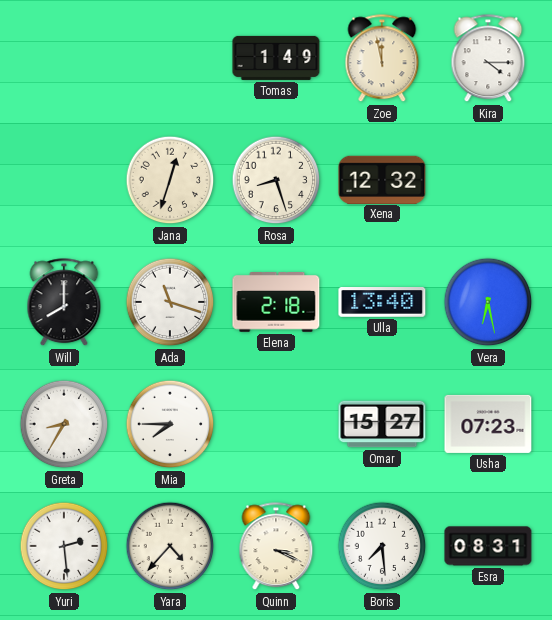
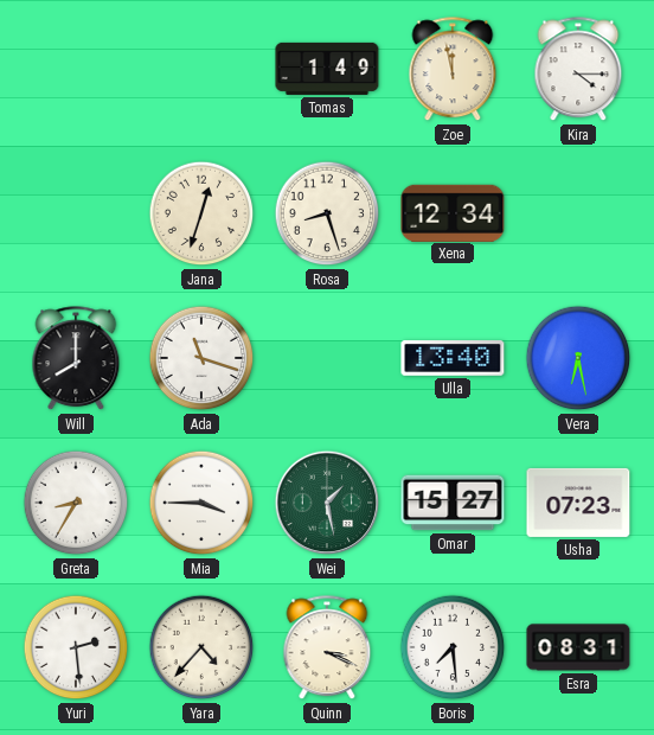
Xena: 12:32 -> 12:34
Elena: 2:18 -> none
Mia: 7:45 -> 3:45
Wei: none -> 1:28
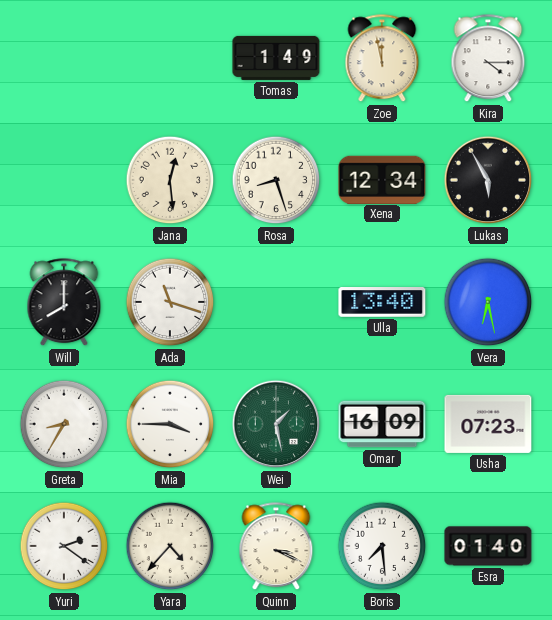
Jana: 12:33 -> 12:29
Lukas: none -> 5:55
Omar: 15:27 -> 16:09
Yuri: 2:29 -> 2:21
Esra: 08:31 -> 01:40
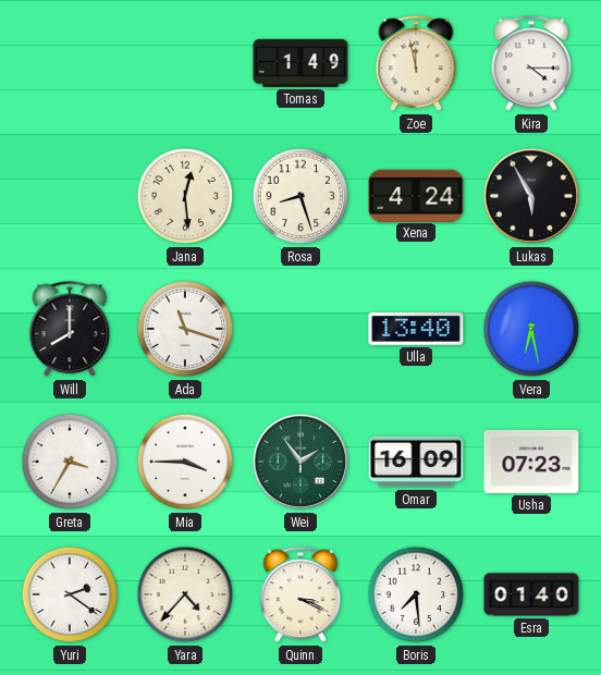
Xena: 12:34 -> 4:24
Greta: 8:35 -> 3:35
Wei: 1:28 -> 1:54
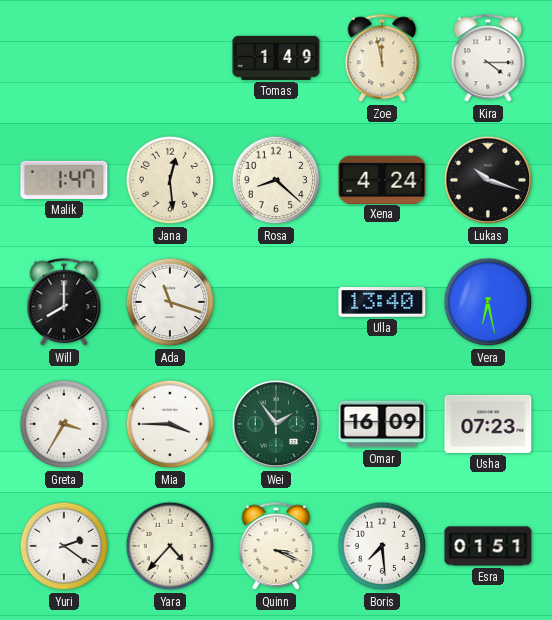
Malik: none -> 1:47
Rosa: 8:27 -> 8:22
Lukas: 5:55 -> 10:18
Esra: 01:40 -> 01:51
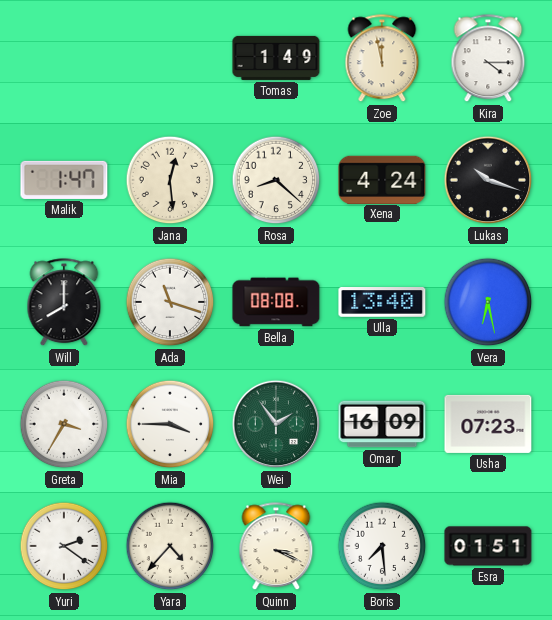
Bella: none -> 08:08
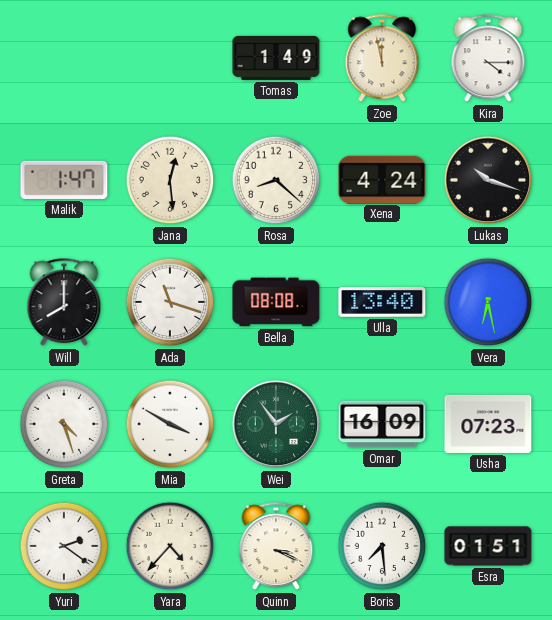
Greta: 3:35 -> 4:27
Mia: 3:45 -> 3:50
